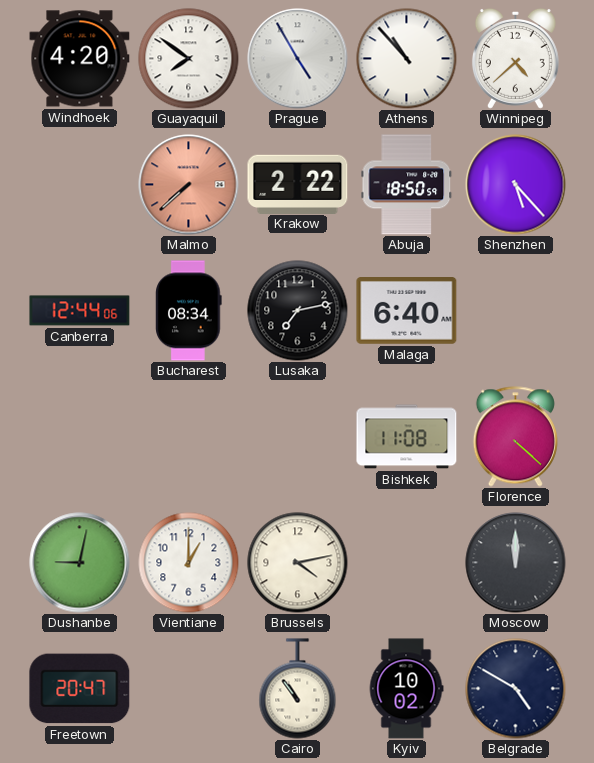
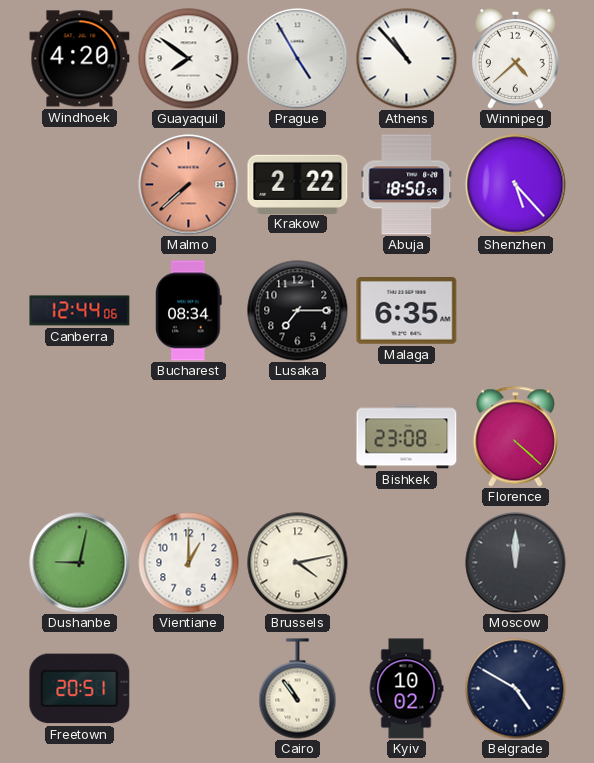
Lusaka: 7:13 -> 7:15
Malaga: 6:40 -> 6:35
Bishkek: 11:08 -> 23:08
Freetown: 20:47 -> 20:51
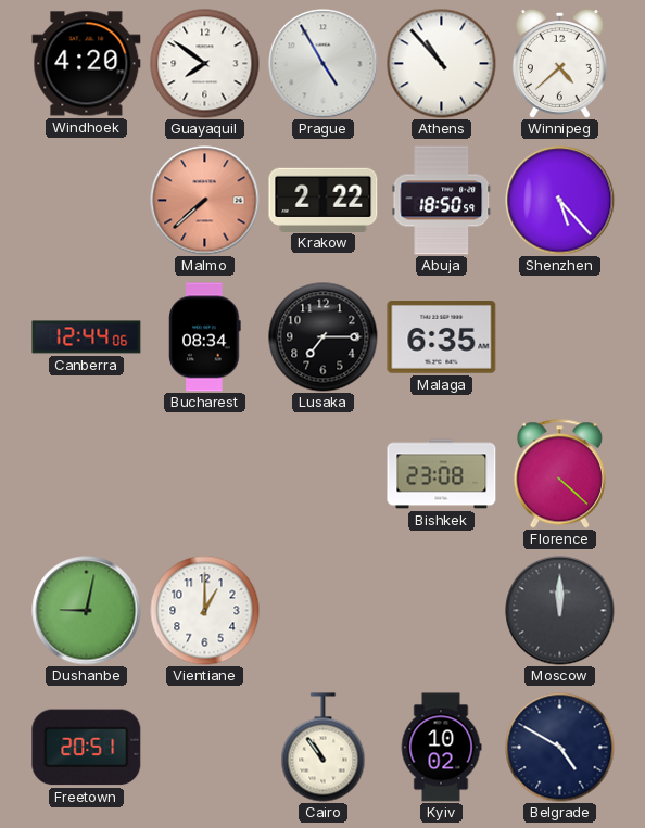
Brussels: 4:13 -> none
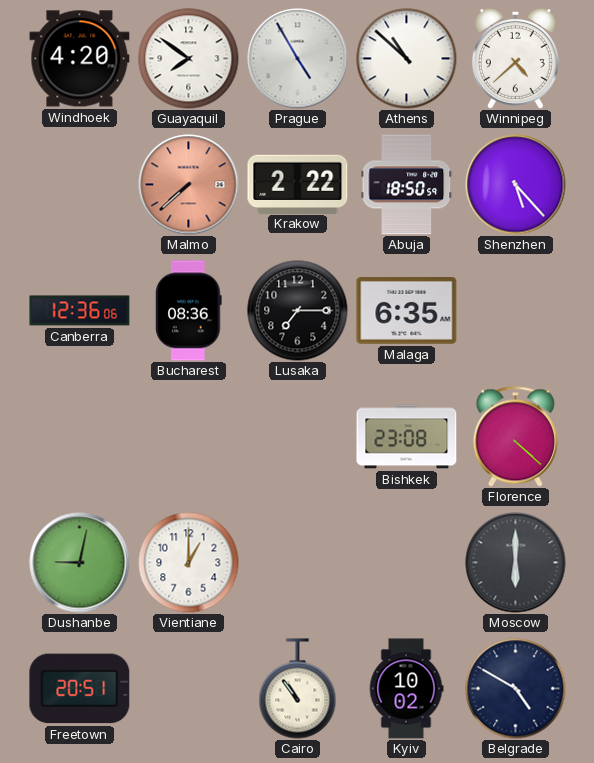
Athens: 10:53 -> 10:52
Canberra: 12:44 -> 12:36
Bucharest: 08:34 -> 08:36
Moscow: 12:00 -> 6:00
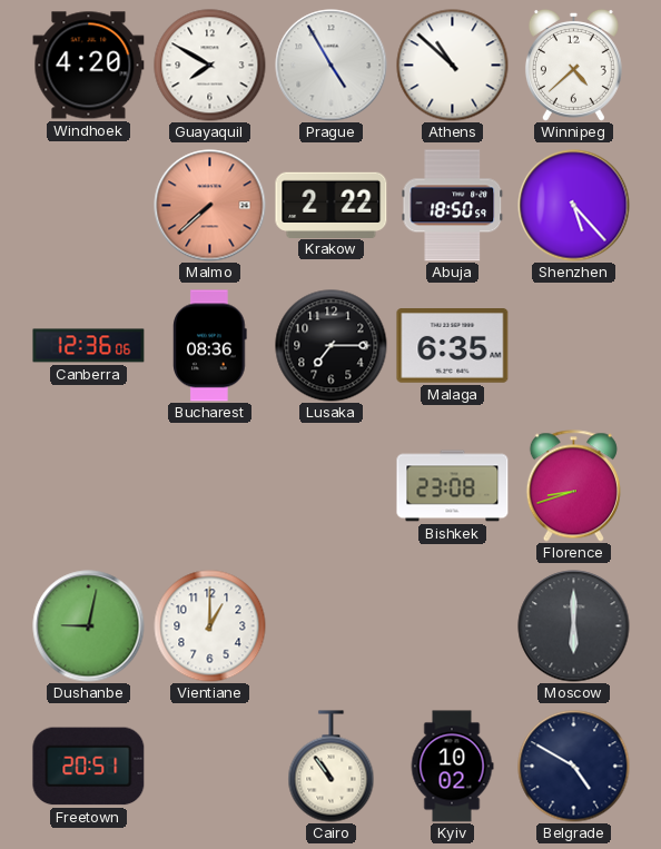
Guayaquil: 7:51 -> 7:50
Florence: 4:22 -> 8:42
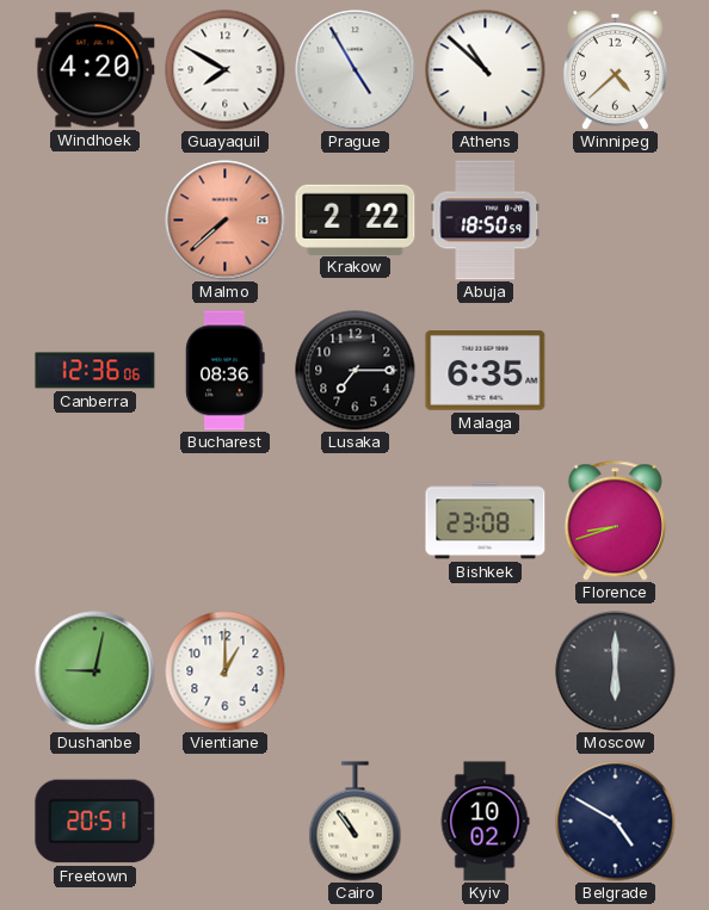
Shenzhen: 5:23 -> none
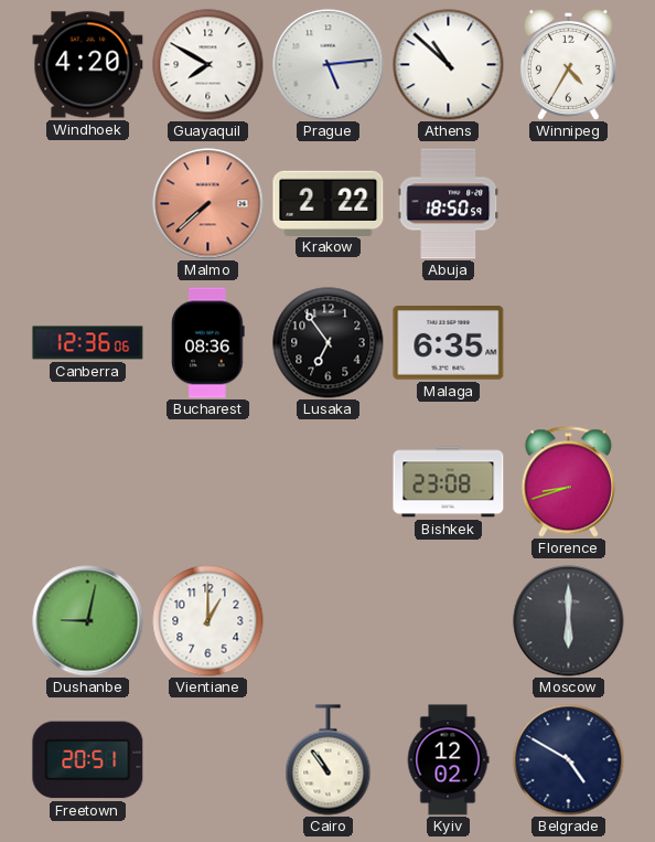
Prague: 4:55 -> 5:14
Winnipeg: 4:38 -> 4:35
Lusaka: 7:15 -> 6:54
Kyiv: 10:02 -> 12:02
